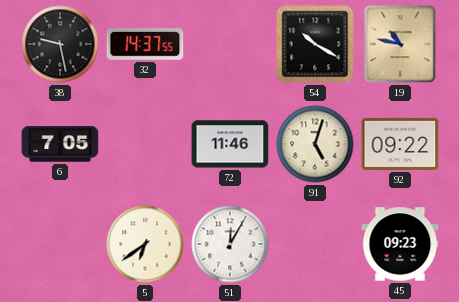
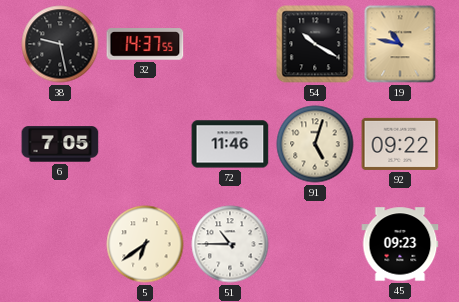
51: 12:05 -> 10:45
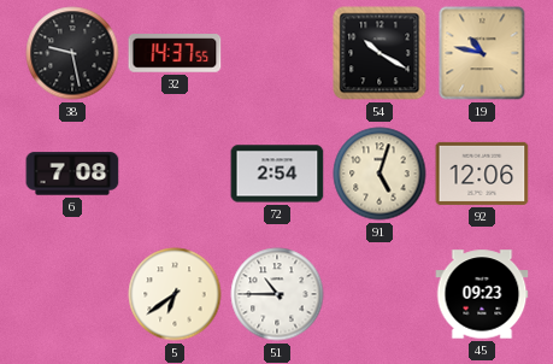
6: 7:05 -> 7:08
72: 11:46 -> 2:54
92: 09:22 -> 12:06
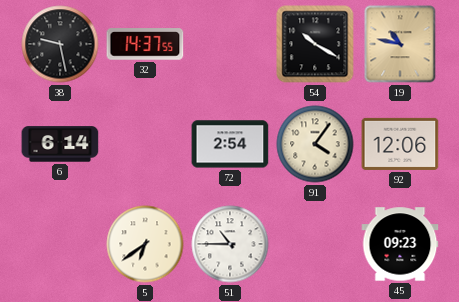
6: 7:08 -> 6:14
91: 5:03 -> 4:06
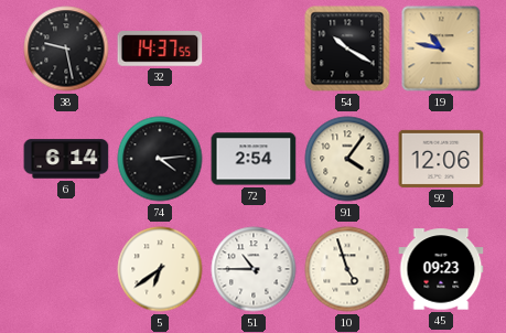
74: none -> 4:14
10: none -> 4:57
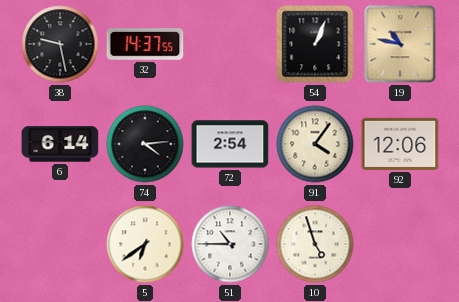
54: 10:20 -> 1:04
45: 09:23 -> none
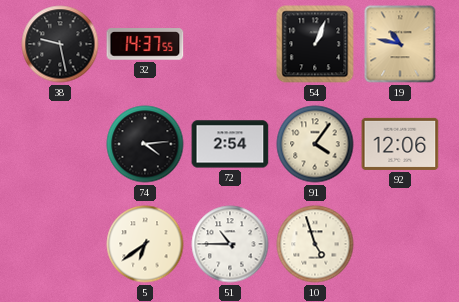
6: 6:14 -> none
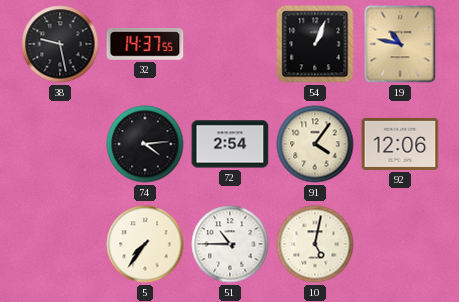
5: 6:39 -> 7:36
10: 4:57 -> 5:02
